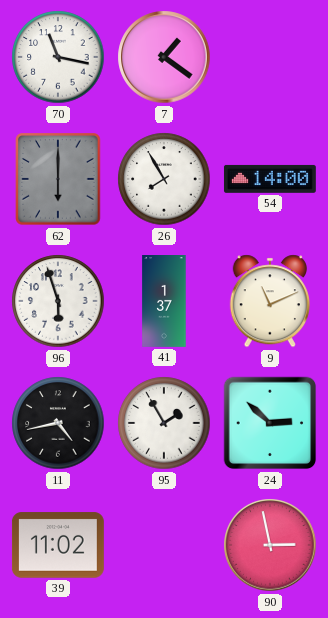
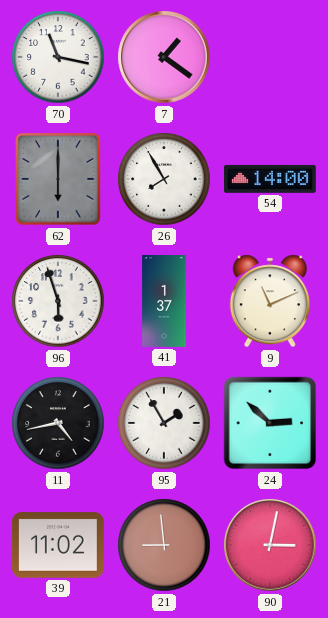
21: none -> 8:59
90: 2:58 -> 3:02
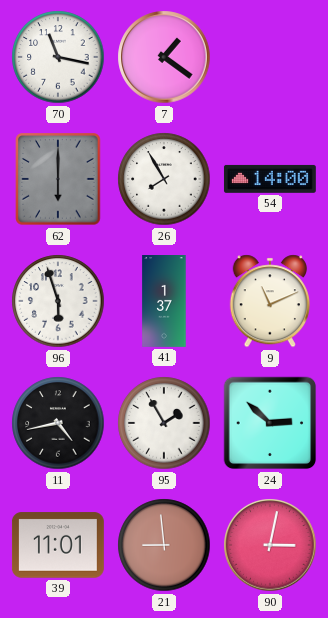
39: 11:02 -> 11:01
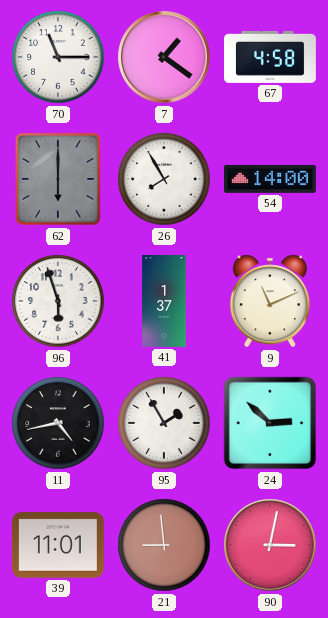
70: 11:17 -> 11:15
67: none -> 4:58
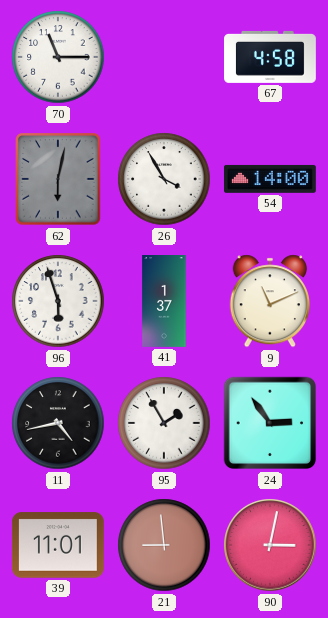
7: 1:21 -> none
62: 6:00 -> 6:02
26: 7:55 -> 3:55
24: 2:52 -> 2:54
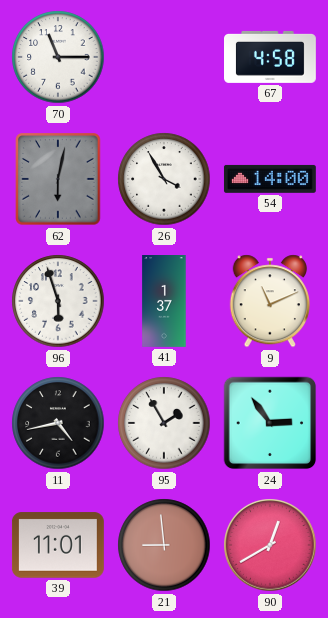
90: 3:02 -> 12:40
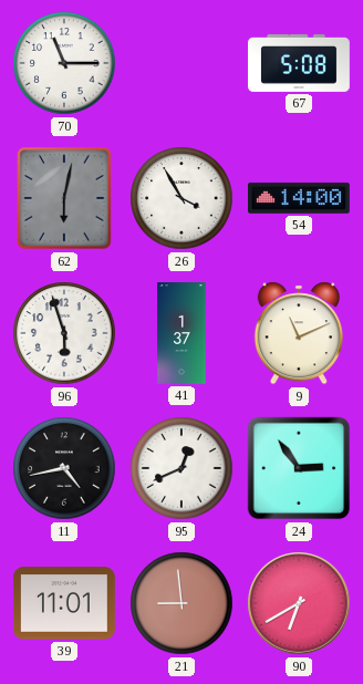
67: 4:58 -> 5:08
95: 1:55 -> 12:41
90: 12:40 -> 6:40
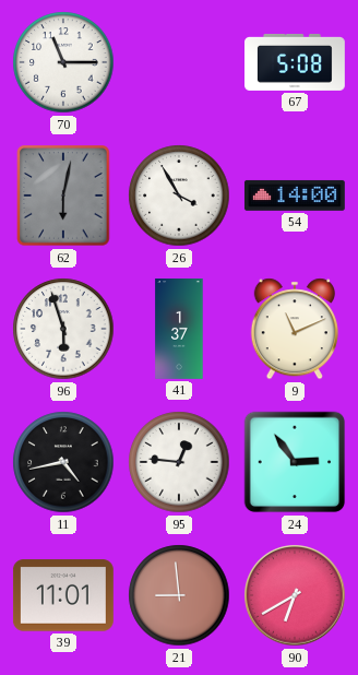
95: 12:41 -> 12:46
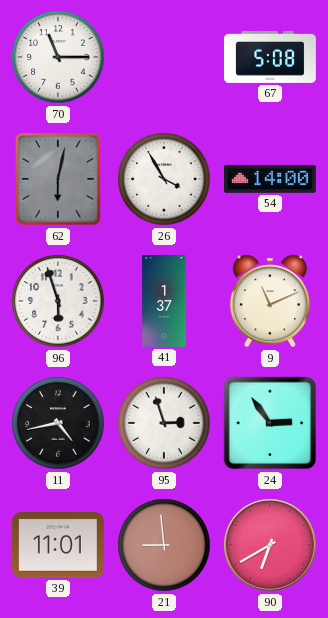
95: 12:46 -> 2:57
